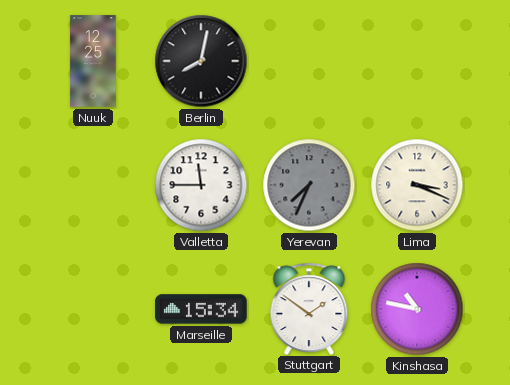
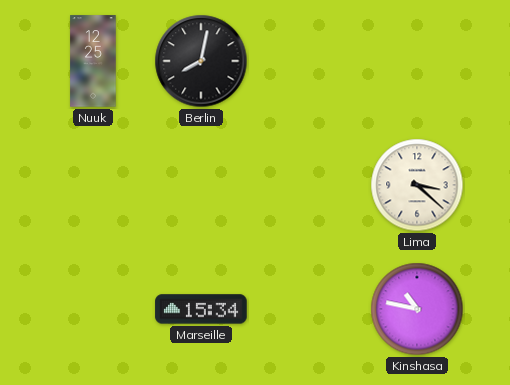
Valletta: 11:45 -> none
Yerevan: 7:34 -> none
Lima: 3:19 -> 3:22
Stuttgart: 1:51 -> none
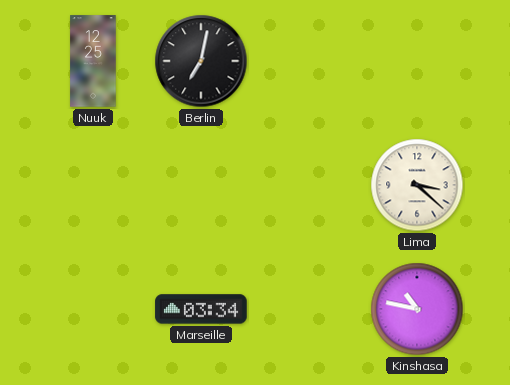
Berlin: 8:02 -> 7:02
Marseille: 15:34 -> 03:34
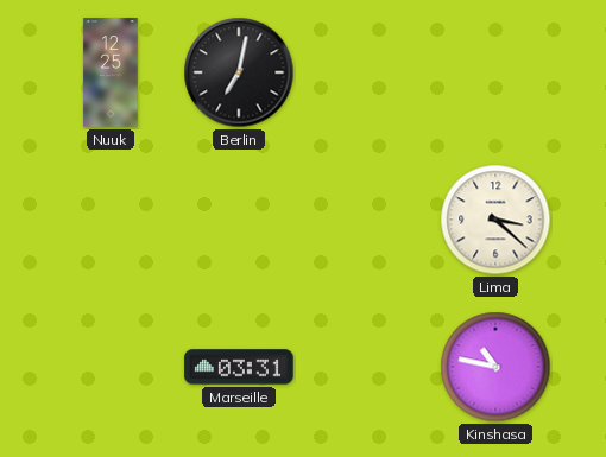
Marseille: 03:34 -> 03:31
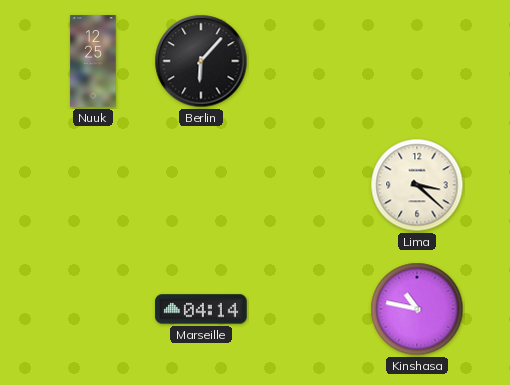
Berlin: 7:02 -> 6:07
Marseille: 03:31 -> 04:14
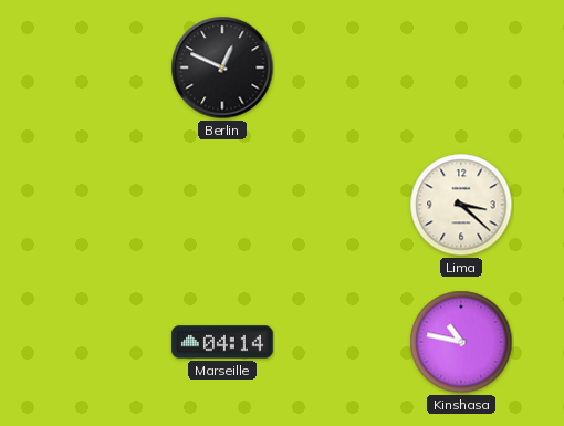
Nuuk: 12:25 -> none
Berlin: 6:07 -> 12:49
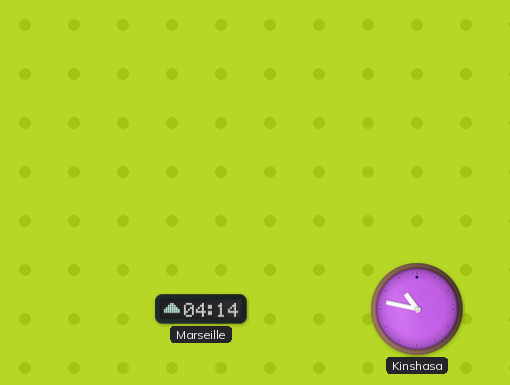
Berlin: 12:49 -> none
Lima: 3:22 -> none
